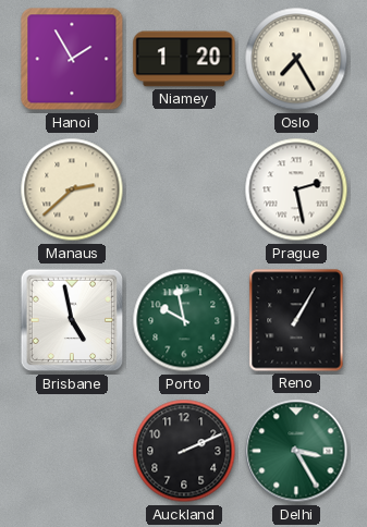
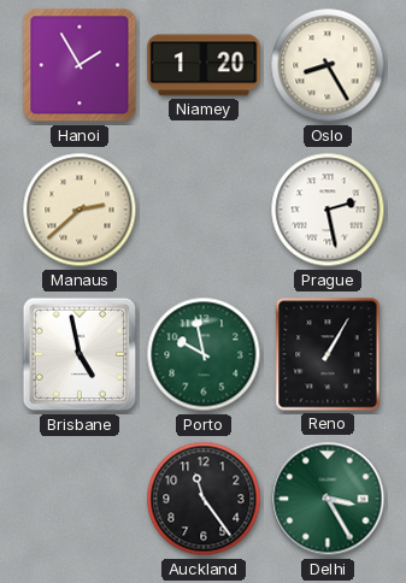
Oslo: 7:25 -> 8:25
Auckland: 2:11 -> 11:24
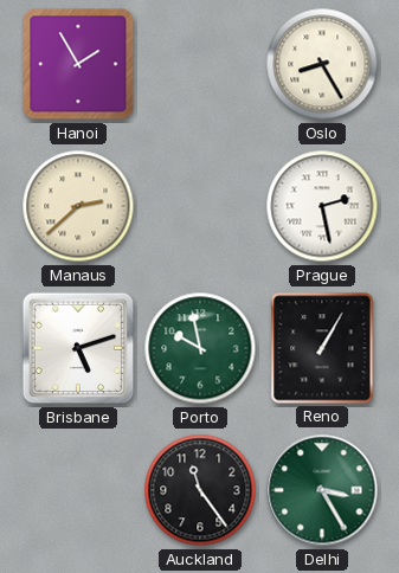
Niamey: 1:20 -> none
Brisbane: 4:58 -> 5:12
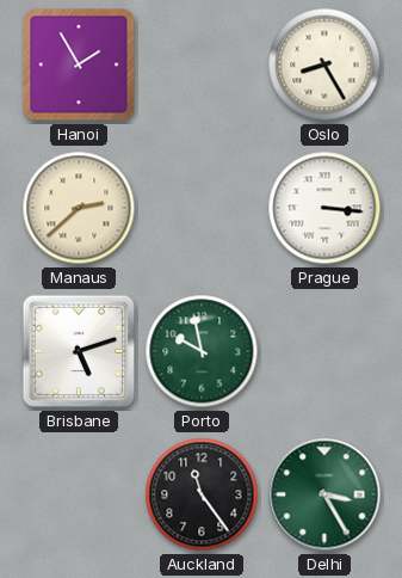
Prague: 2:28 -> 3:16
Reno: 1:05 -> none
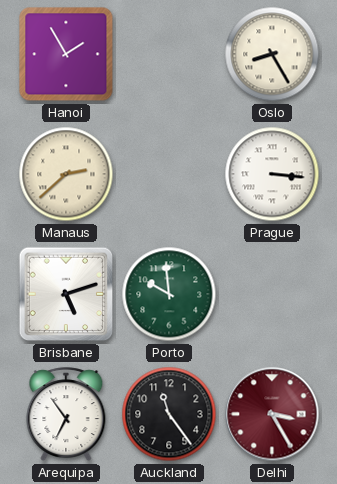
Porto: 9:58 -> 9:59
Arequipa: none -> 6:54
Delhi dial: green -> burgundy
